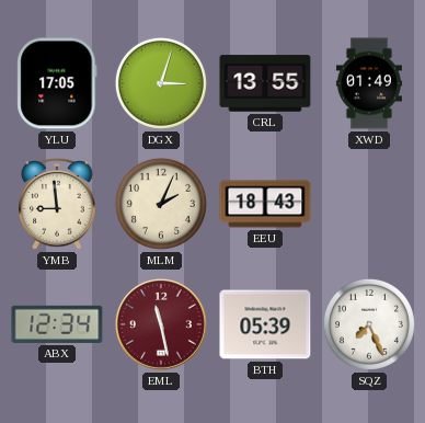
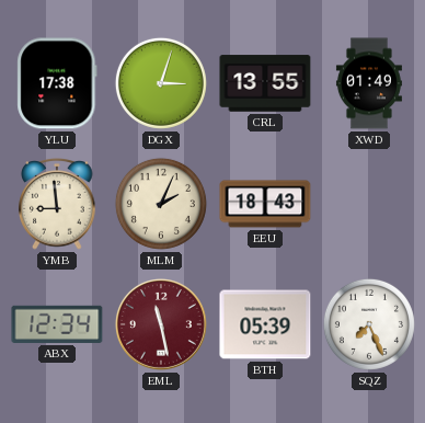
YLU: 17:05 -> 17:38
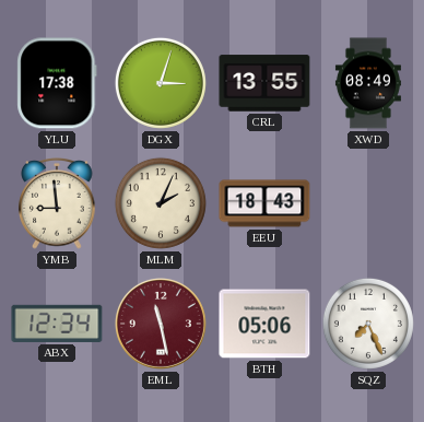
XWD: 01:49 -> 08:49
BTH: 05:39 -> 05:06
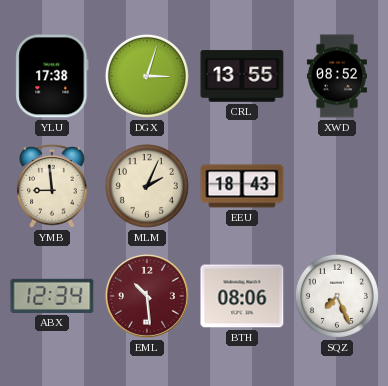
XWD: 08:49 -> 08:52
EML: 11:28 -> 10:29
BTH: 05:06 -> 08:06
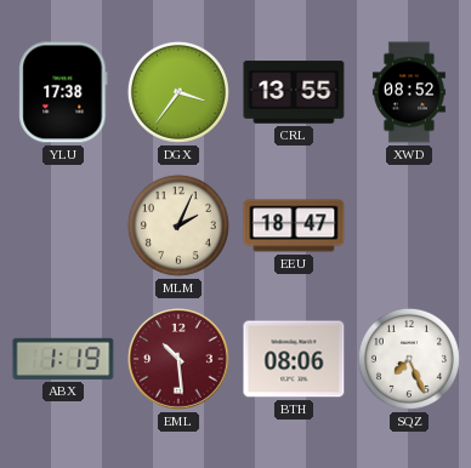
DGX: 3:03 -> 3:36
YMB: 8:59 -> none
EEU: 18:43 -> 18:47
ABX: 12:34 -> 1:19
